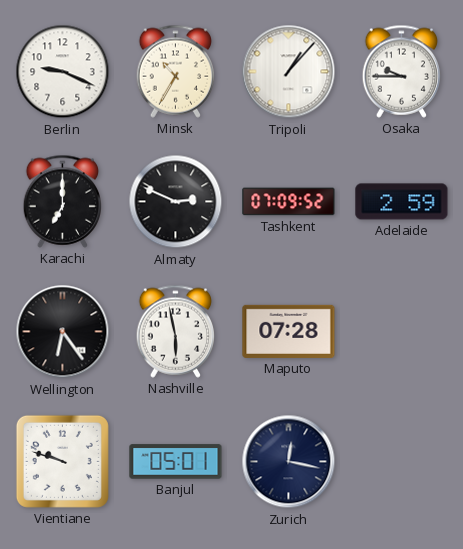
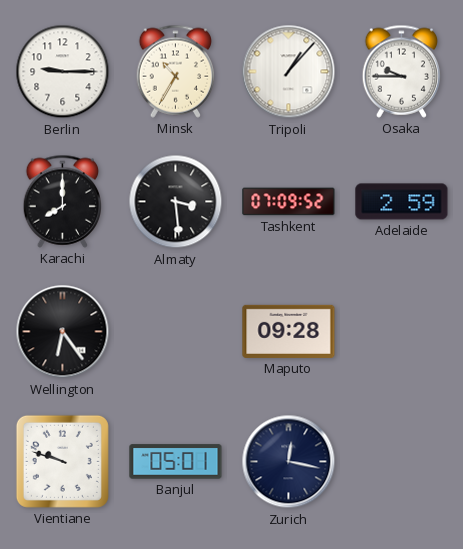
Berlin: 9:19 -> 9:15
Karachi: 7:00 -> 8:00
Almaty: 2:49 -> 3:29
Nashville: 5:58 -> none
Maputo: 07:28 -> 09:28
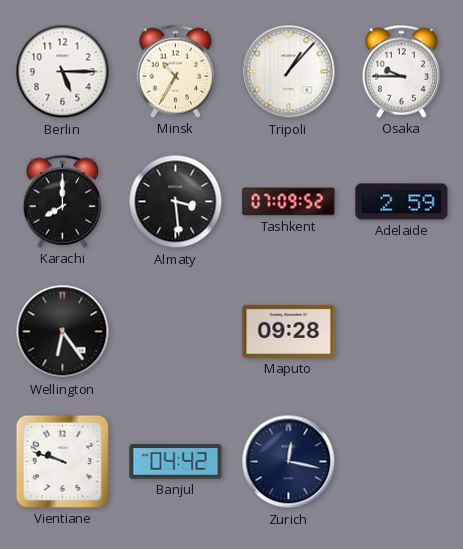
Berlin: 9:15 -> 5:15
Banjul: 05:01 -> 04:42
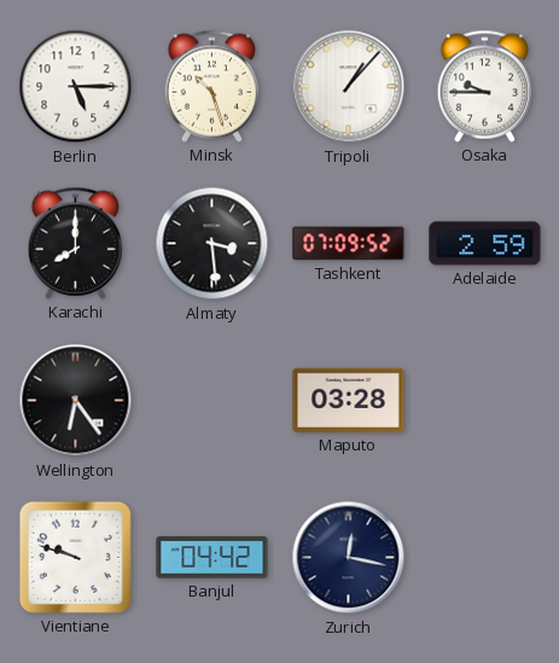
Minsk: 10:35 -> 10:27
Maputo: 09:28 -> 03:28
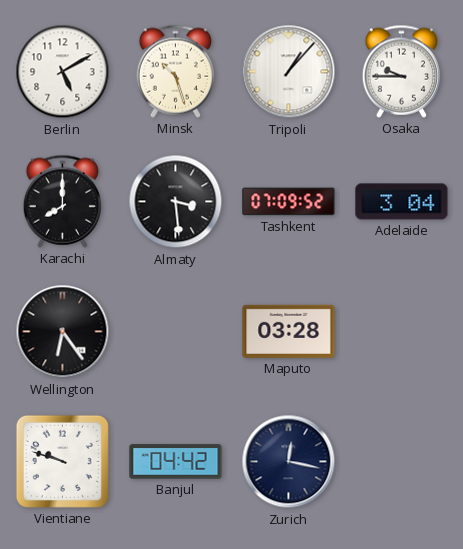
Berlin: 5:15 -> 5:10
Adelaide: 2:59 -> 3:04
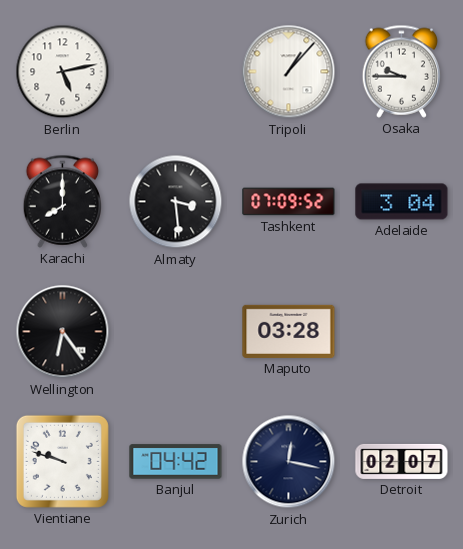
Berlin: 5:10 -> 5:13
Minsk: 10:27 -> none
Detroit: none -> 02:07
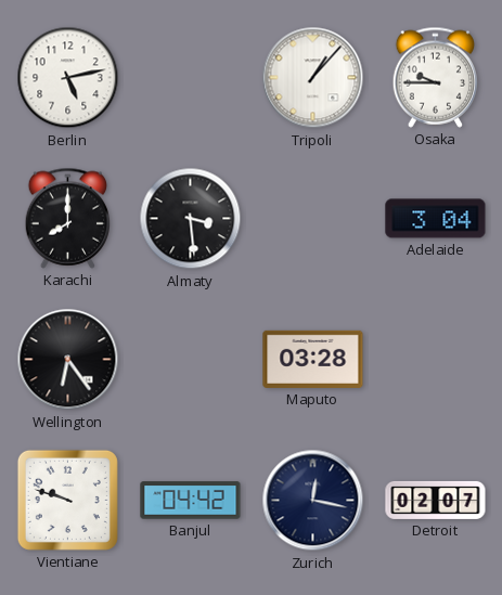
Tashkent: 07:09 -> none
